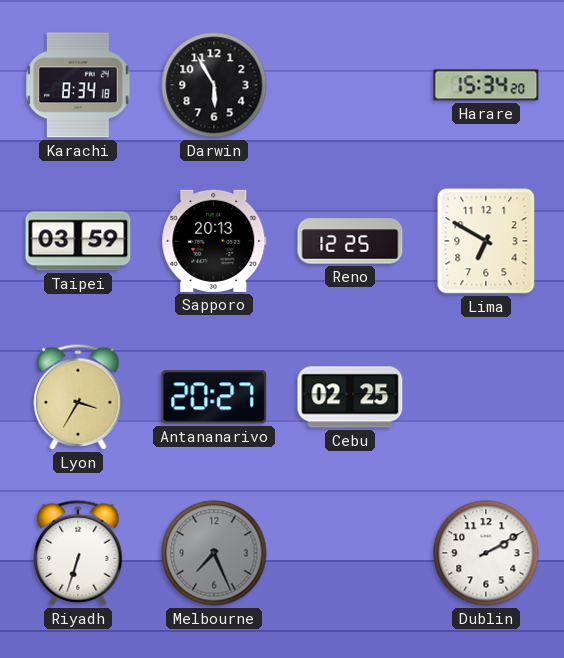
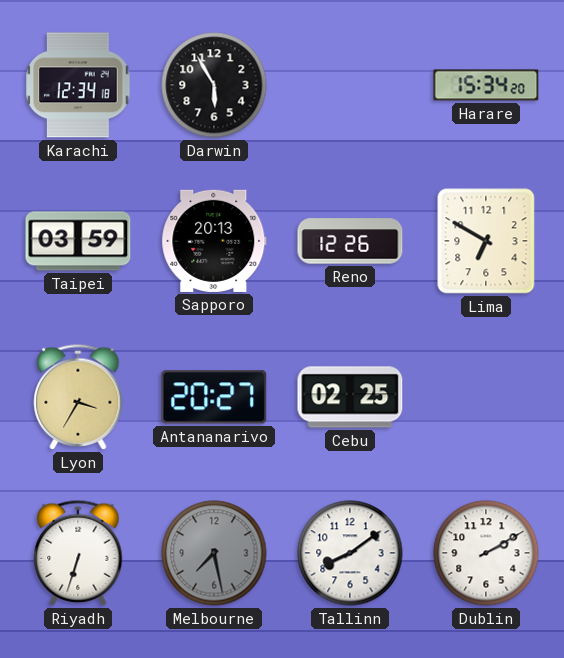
Karachi: 8:34 -> 12:34
Reno: 12:25 -> 12:26
Melbourne: 7:26 -> 7:28
Tallinn: none -> 8:09
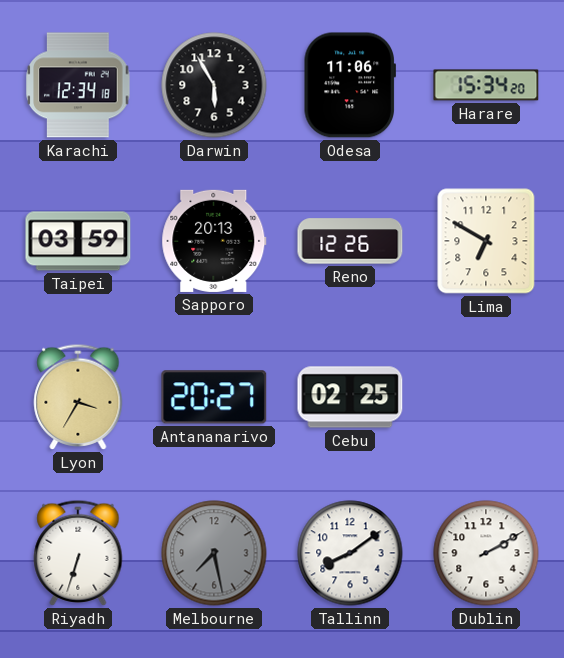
Odesa: none -> 11:06
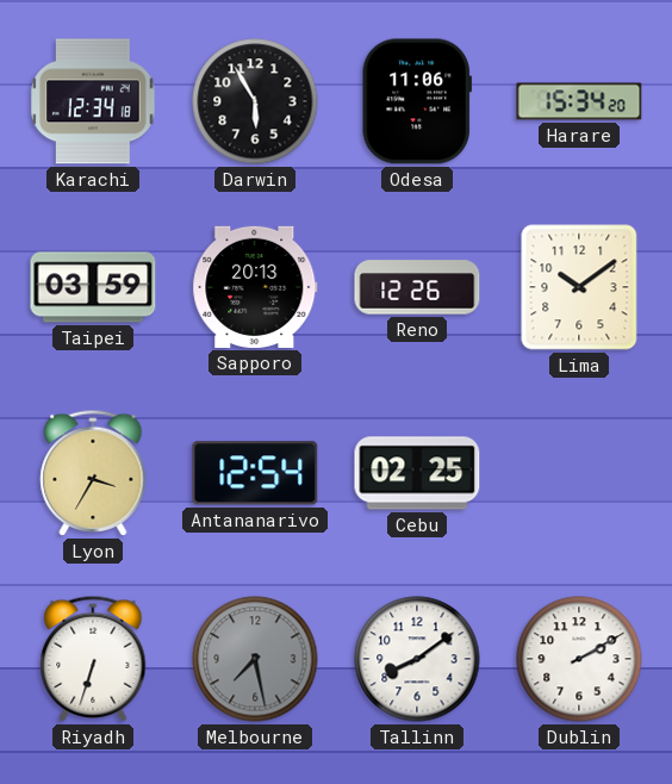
Lima: 6:50 -> 10:09
Antananarivo: 20:27 -> 12:54
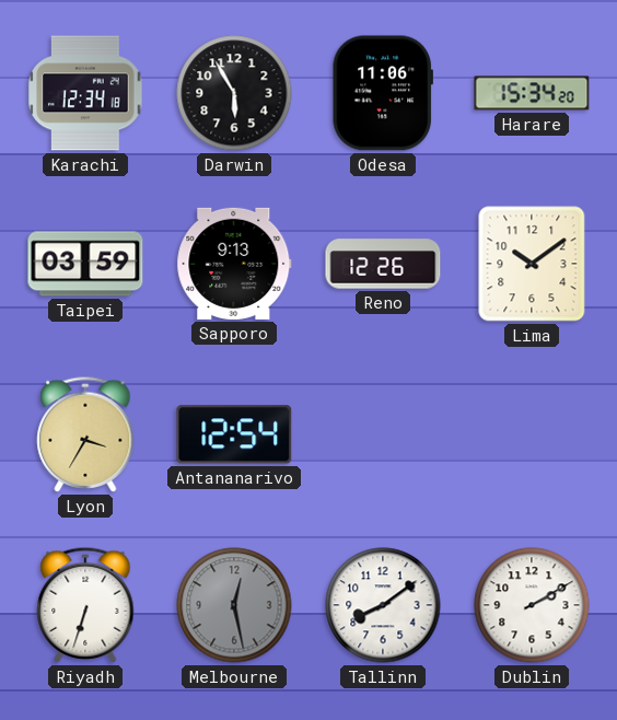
Sapporo: 20:13 -> 9:13
Cebu: 02:25 -> none
Melbourne: 7:28 -> 12:28
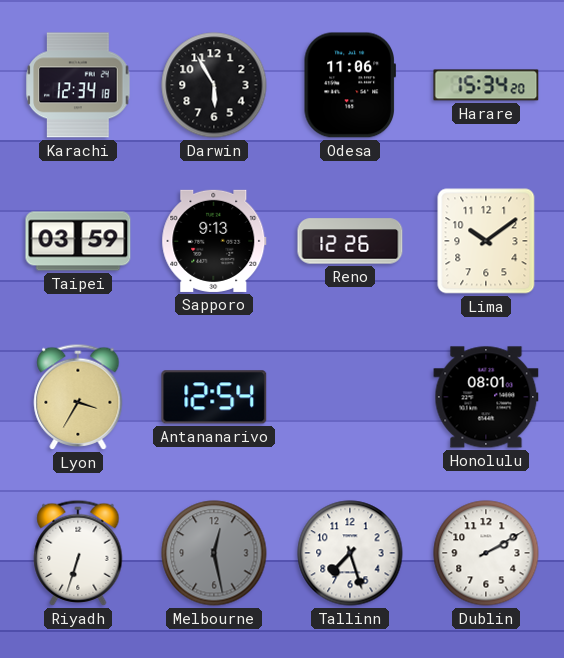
Honolulu: none -> 08:01
Tallinn: 8:09 -> 7:27
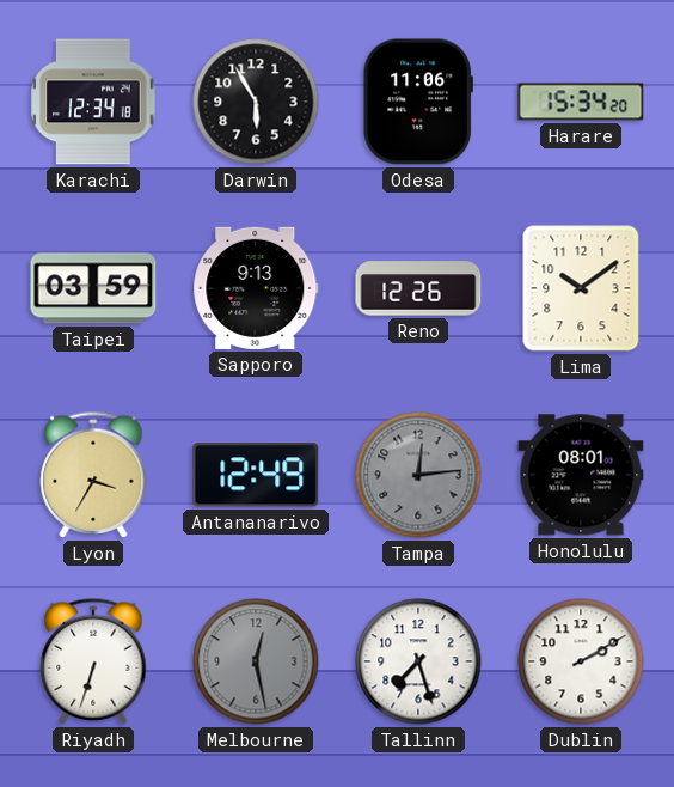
Antananarivo: 12:54 -> 12:49
Tampa: none -> 12:14
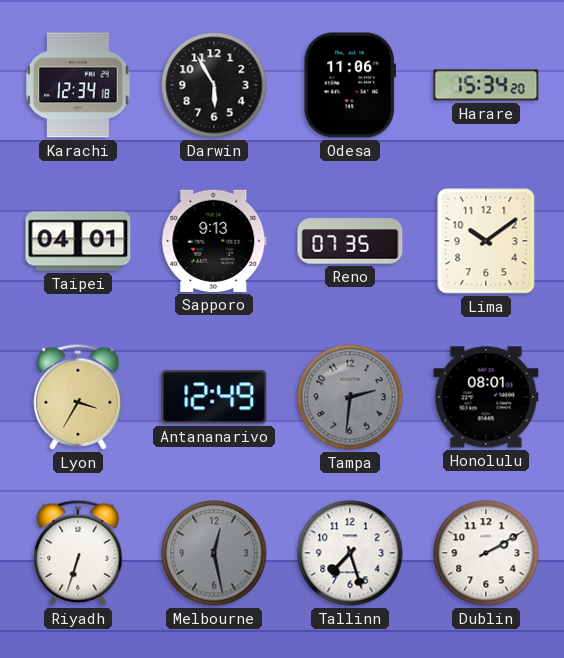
Taipei: 03:59 -> 04:01
Reno: 12:26 -> 07:35
Tampa: 12:14 -> 2:31
